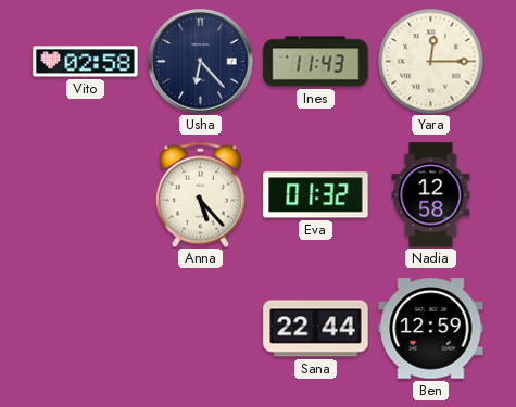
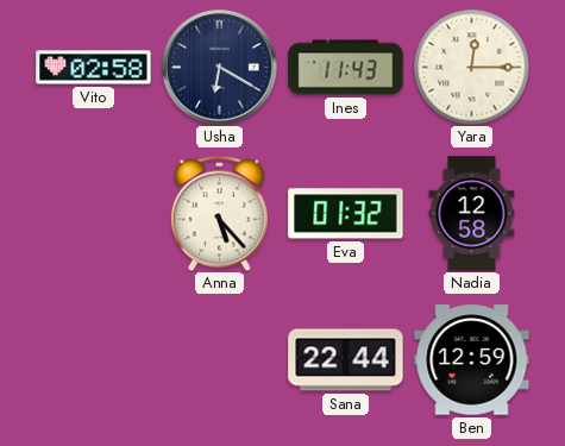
Usha: 6:23 -> 6:20
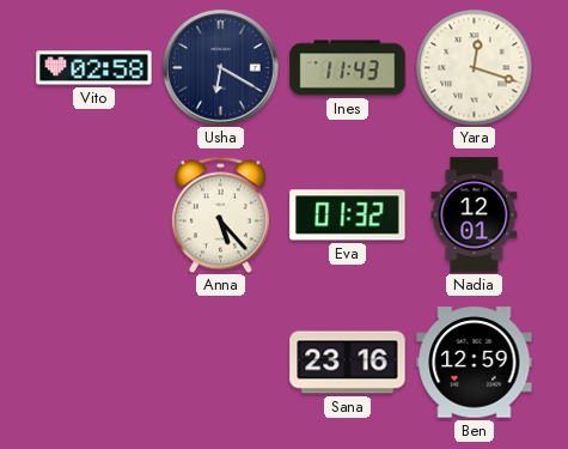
Yara: 12:15 -> 12:18
Nadia: 12:58 -> 12:01
Sana: 22:44 -> 23:16
